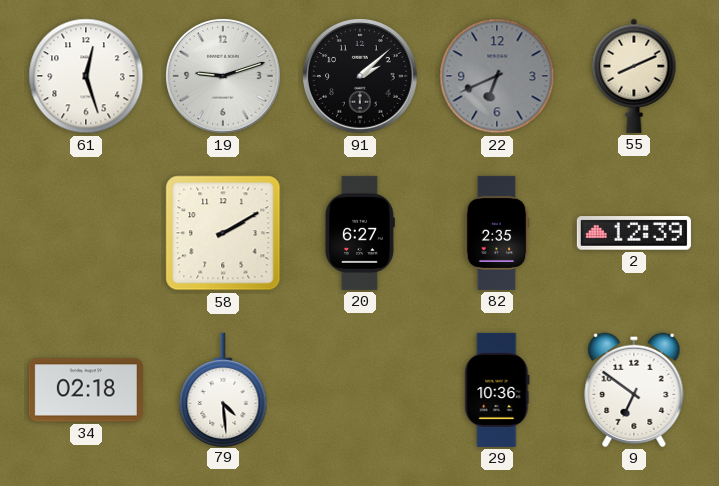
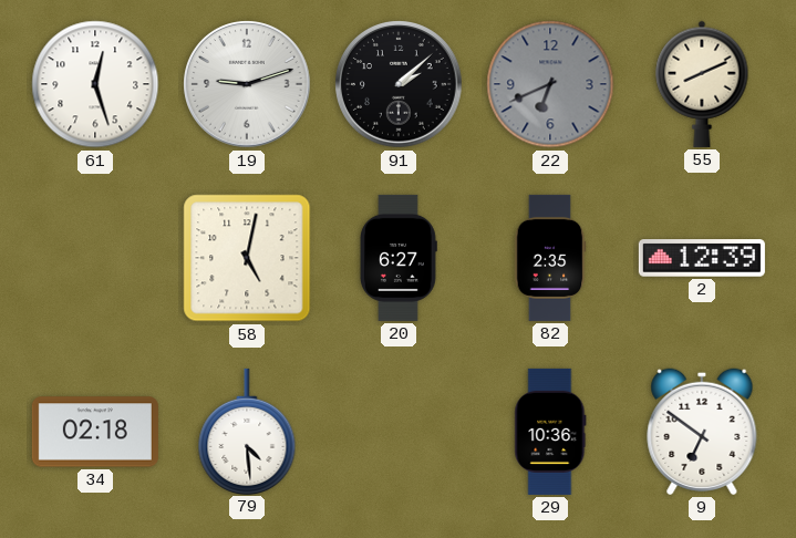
58: 2:10 -> 5:02
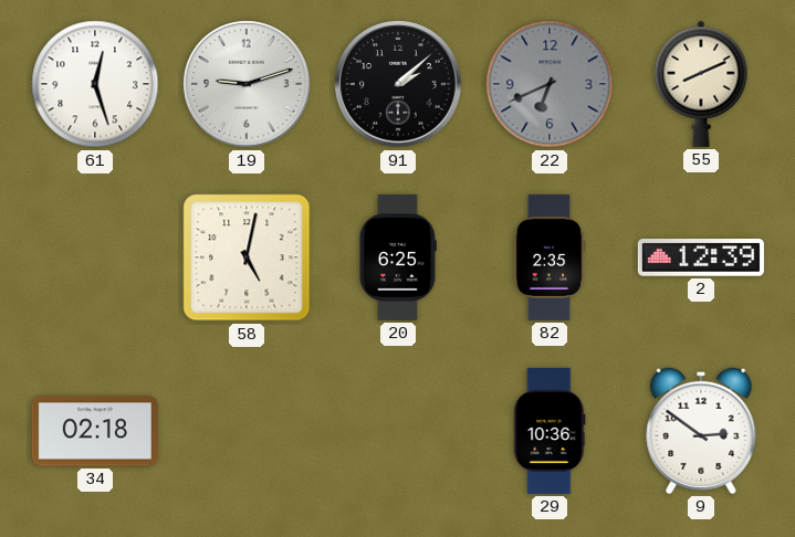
20: 6:27 -> 6:25
79: 4:29 -> none
9: 6:51 -> 2:51
